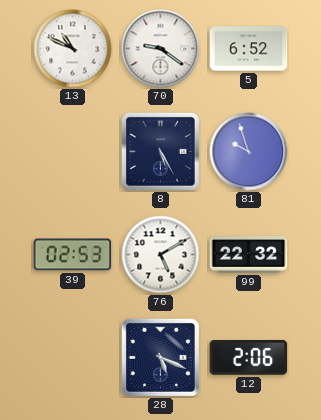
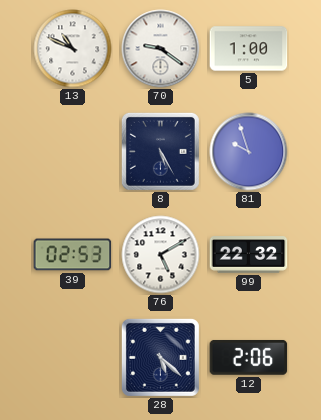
5: 6:52 -> 1:00
28: 5:19 -> 5:22
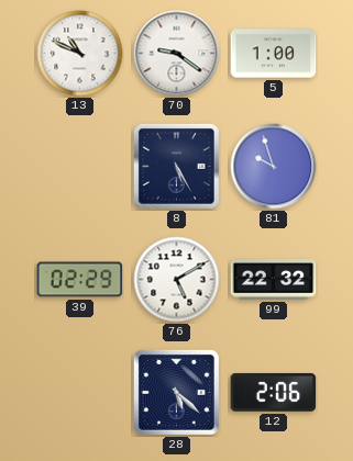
39: 02:53 -> 02:29
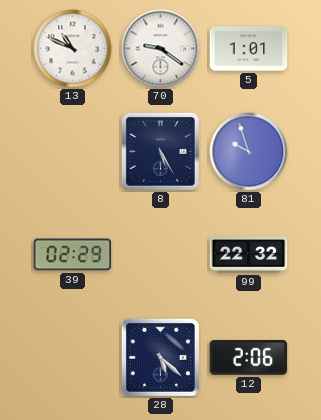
5: 1:00 -> 1:01
76: 5:10 -> none
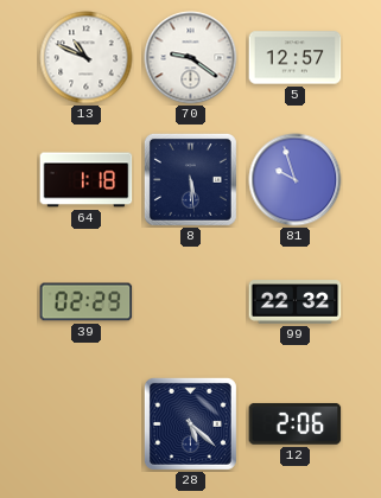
5: 1:01 -> 12:57
64: none -> 1:18
8: 5:25 -> 5:29
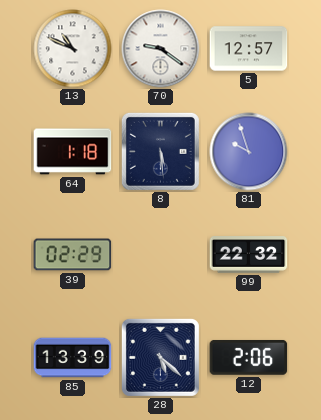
85: none -> 13:39
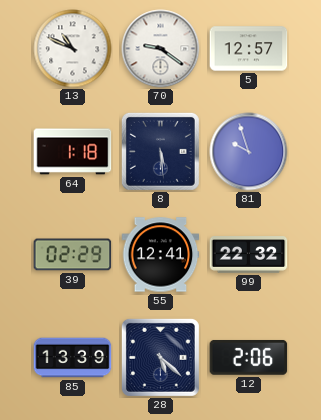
55: none -> 12:41
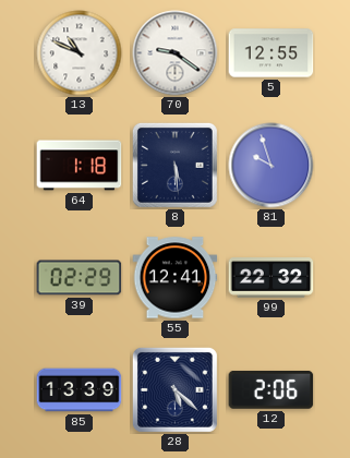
5: 12:57 -> 12:55
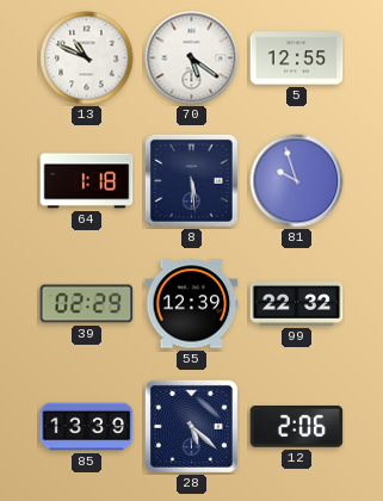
70: 9:21 -> 5:21
55: 12:41 -> 12:39
